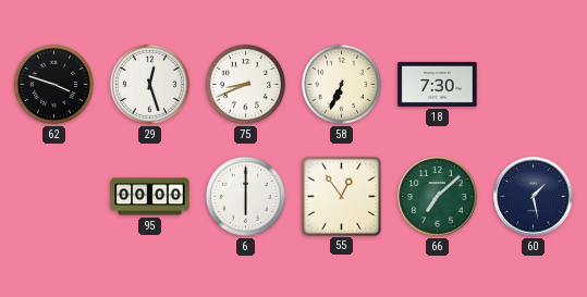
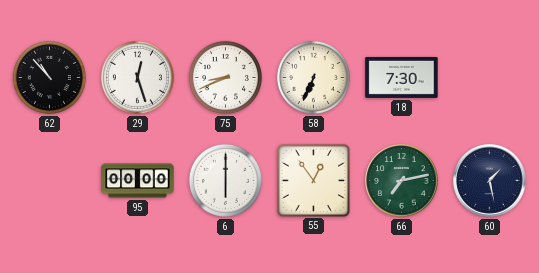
62: 3:48 -> 10:53
66: 7:08 -> 7:13
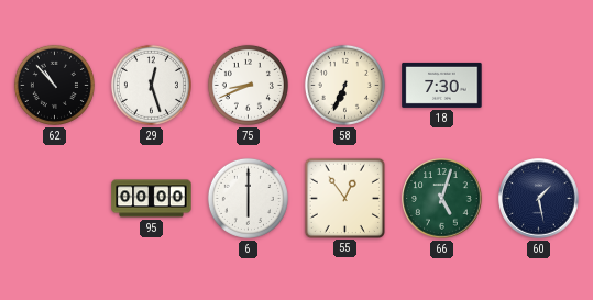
66: 7:13 -> 5:03
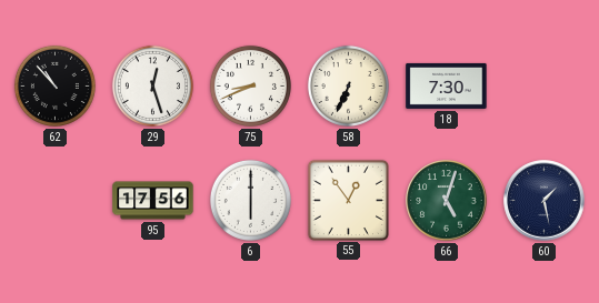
95: 00:00 -> 17:56
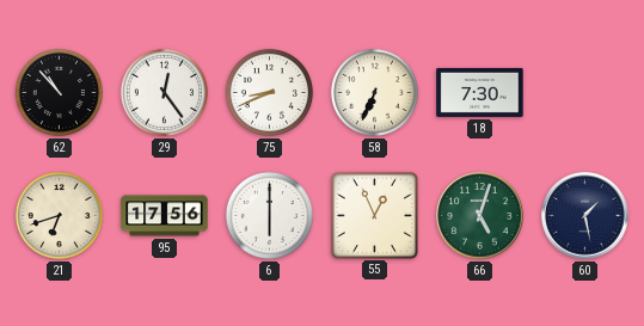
29: 12:27 -> 12:24
21: none -> 6:42
55: 12:54 -> 12:56
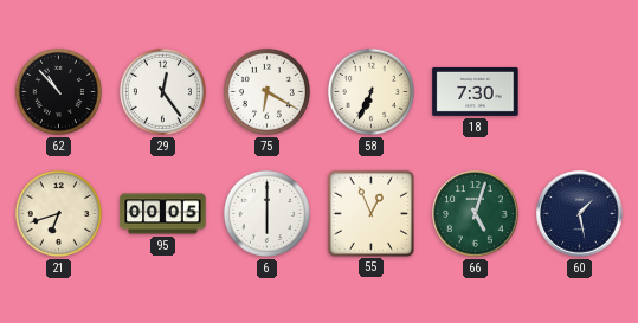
75: 8:41 -> 6:20
95: 17:56 -> 00:05
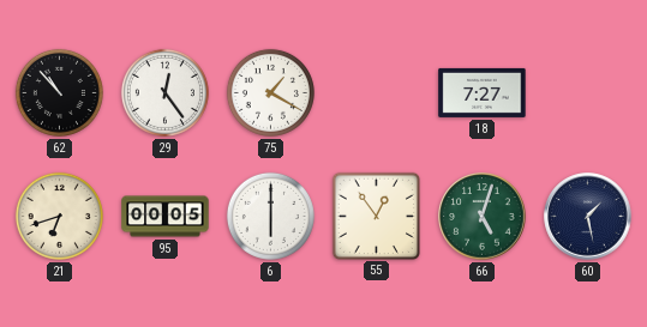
75: 6:20 -> 1:20
58: 6:34 -> none
18: 7:30 -> 7:27
55: 12:56 -> 12:54
